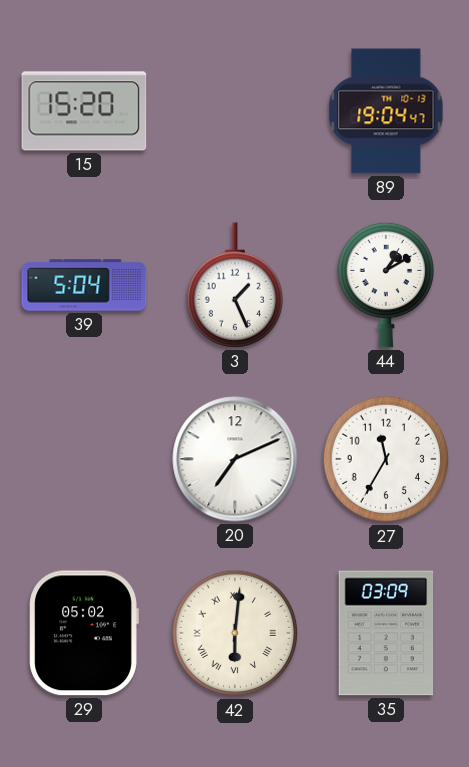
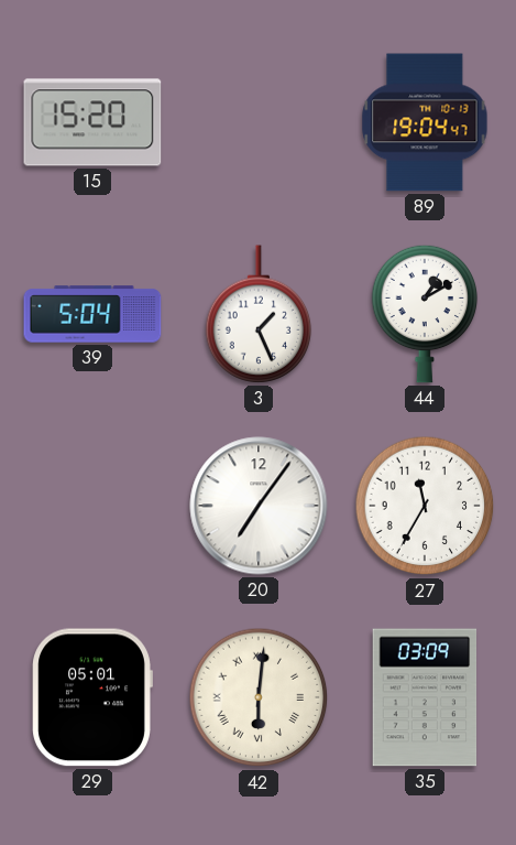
20: 7:11 -> 7:06
29: 05:02 -> 05:01
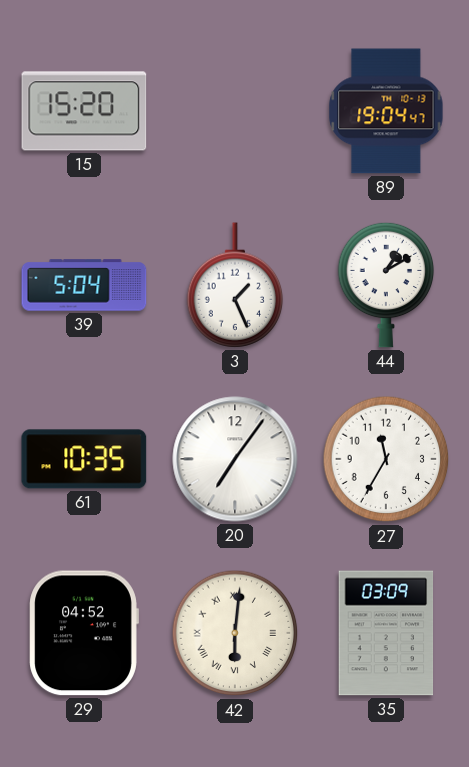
61: none -> 10:35
29: 05:01 -> 04:52
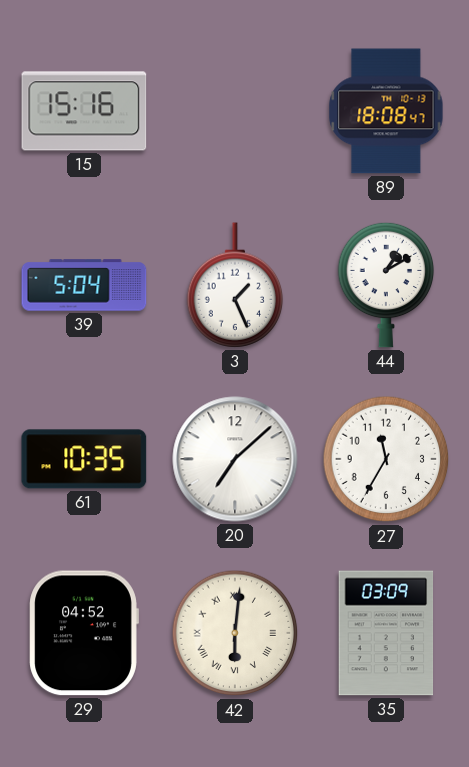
15: 15:20 -> 15:16
89: 19:04 -> 18:08
20: 7:06 -> 7:08
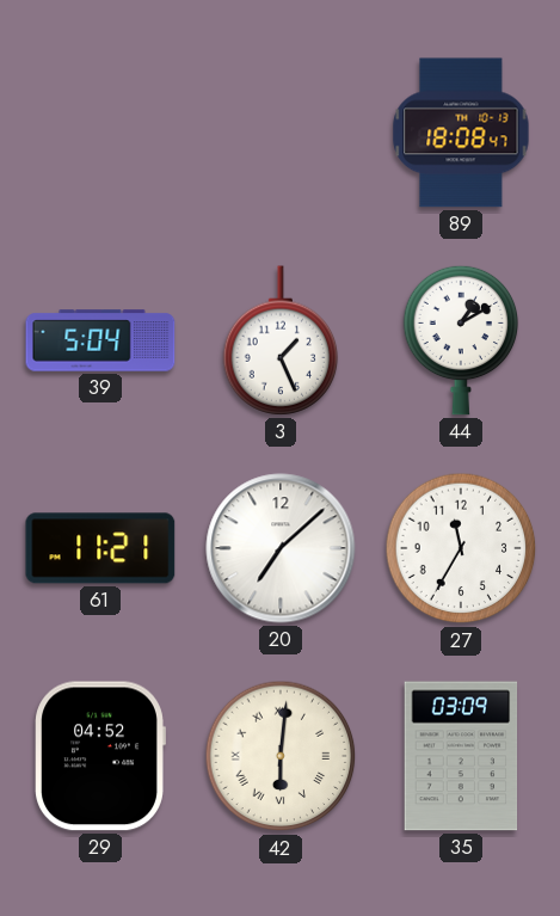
15: 15:16 -> none
61: 10:35 -> 11:21
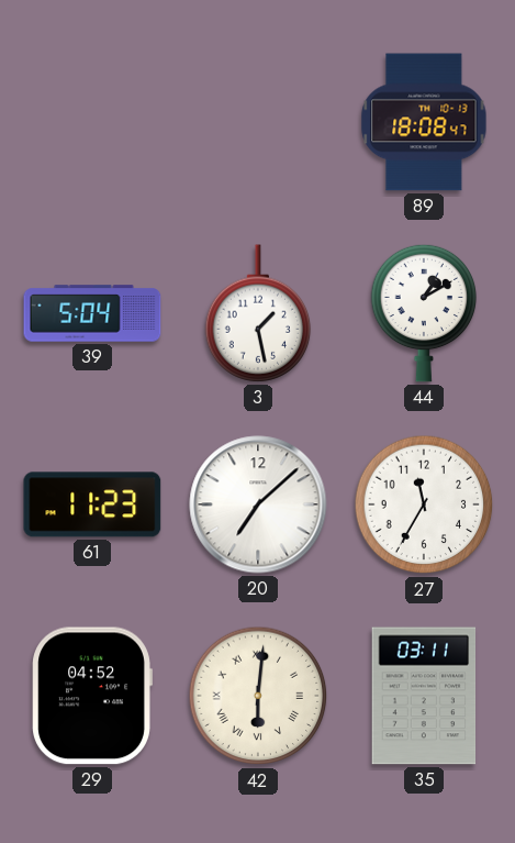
3: 1:26 -> 1:28
61: 11:21 -> 11:23
35: 03:09 -> 03:11
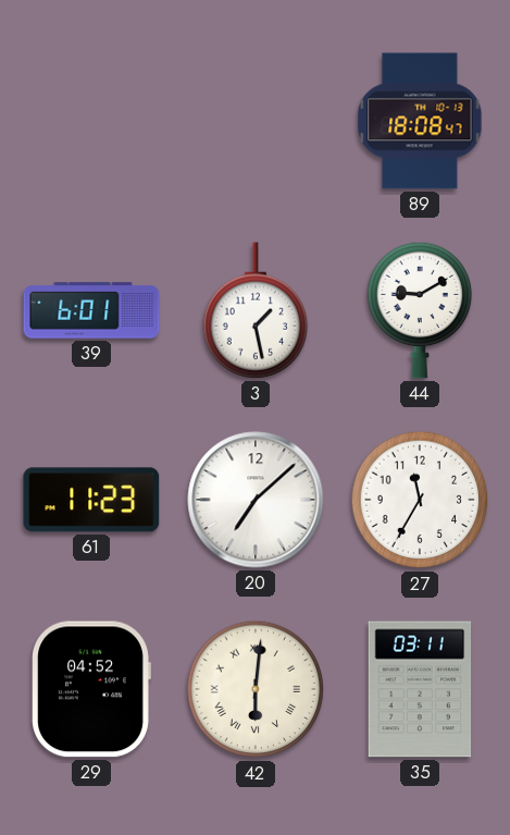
39: 5:04 -> 6:01
44: 1:10 -> 9:10
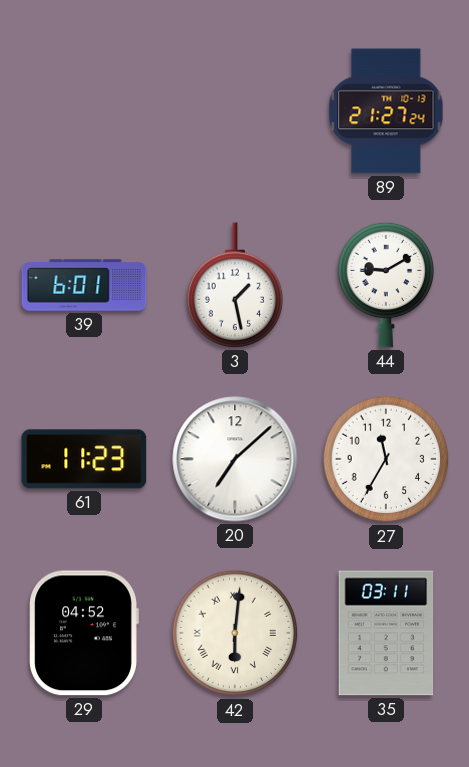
89: 18:08 -> 21:27
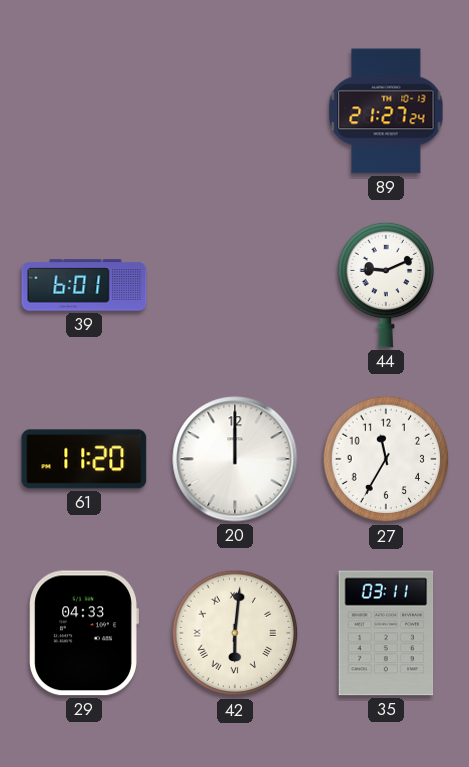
3: 1:28 -> none
44: 9:10 -> 9:11
61: 11:23 -> 11:20
20: 7:08 -> 12:00
29: 04:52 -> 04:33
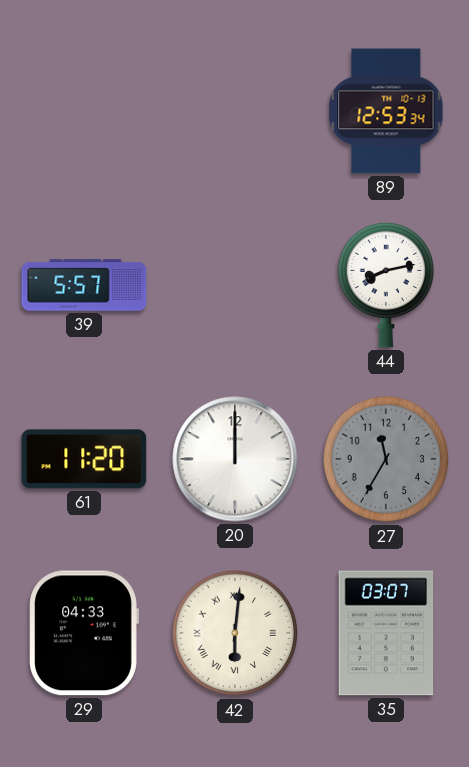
89: 21:27 -> 12:53
39: 6:01 -> 5:57
44: 9:11 -> 8:13
27 dial: white -> grey
35: 03:11 -> 03:07
